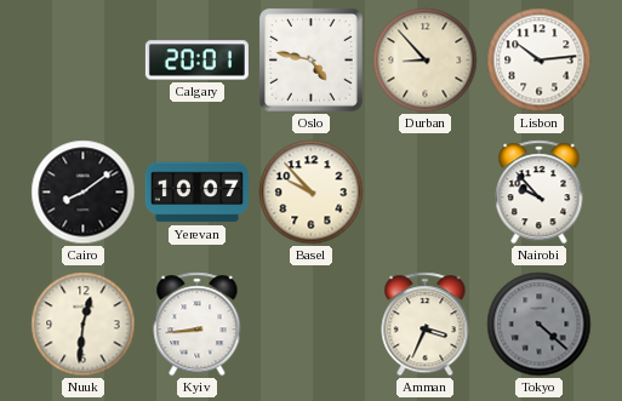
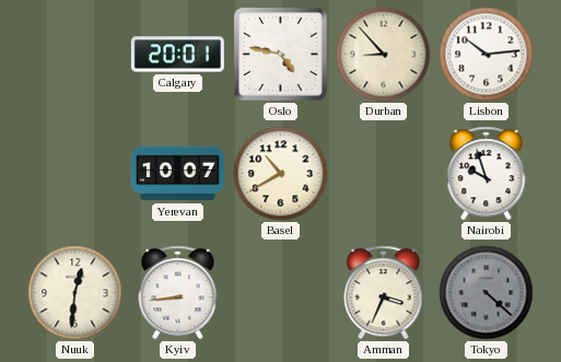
Cairo: 8:09 -> none
Basel: 9:53 -> 10:40
Nairobi: 9:53 -> 9:57
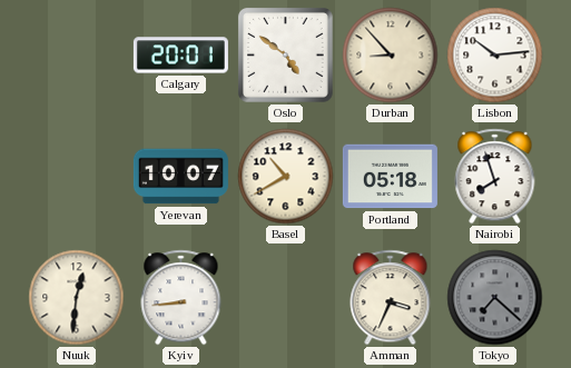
Oslo: 4:47 -> 4:51
Portland: none -> 05:18
Nairobi: 9:57 -> 7:57
Tokyo: 4:22 -> 7:22
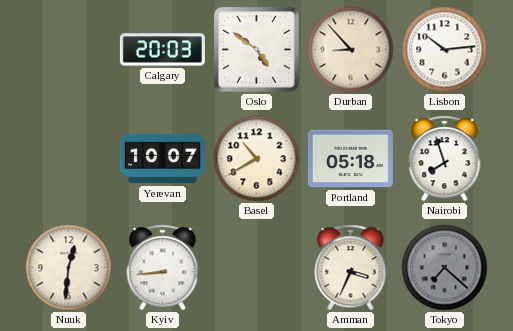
Calgary: 20:01 -> 20:03
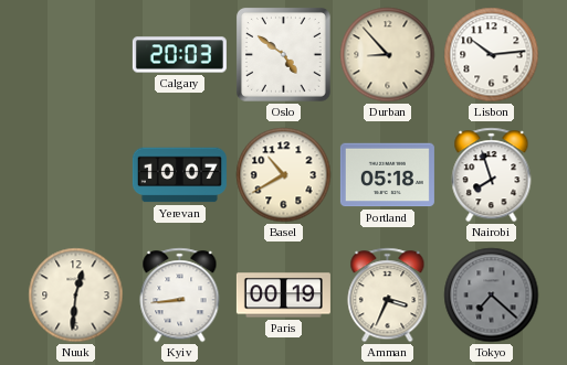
Paris: none -> 00:19
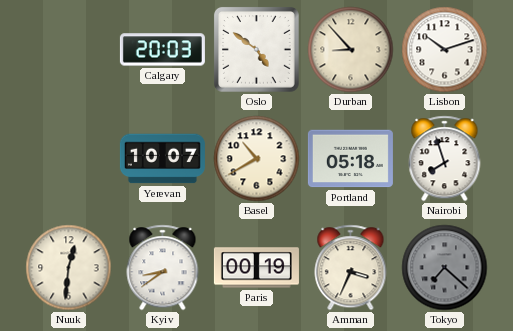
Lisbon: 10:14 -> 10:12
Kyiv: 8:44 -> 8:39
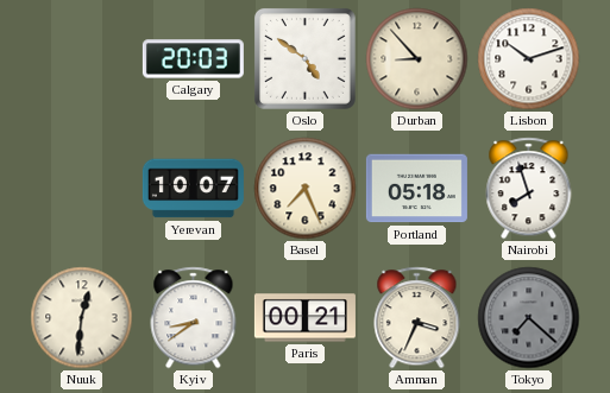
Basel: 10:40 -> 7:26
Paris: 00:19 -> 00:21
